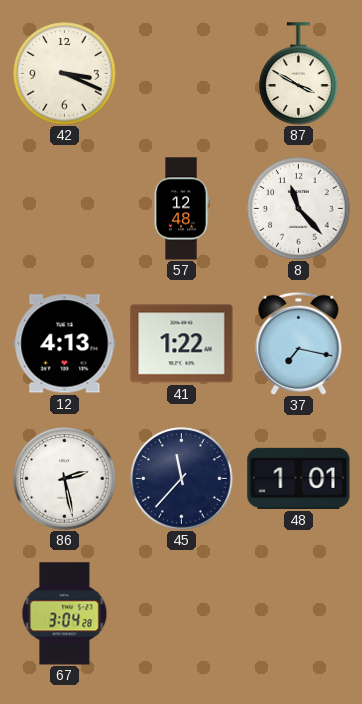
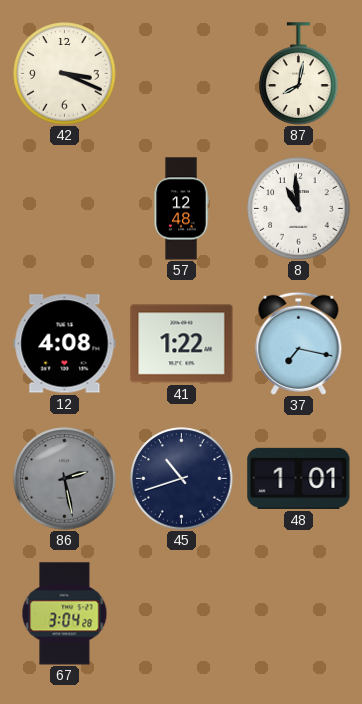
87: 3:50 -> 8:02
8: 11:23 -> 10:59
12: 4:13 -> 4:08
86 dial: white -> grey
45: 11:37 -> 10:42
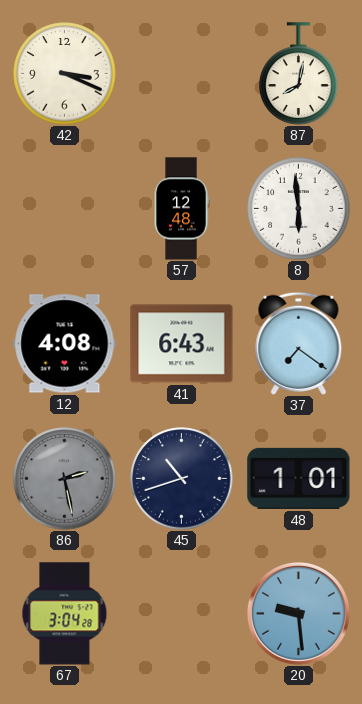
8: 10:59 -> 5:59
41: 1:22 -> 6:43
37: 7:17 -> 7:21
20: none -> 9:29
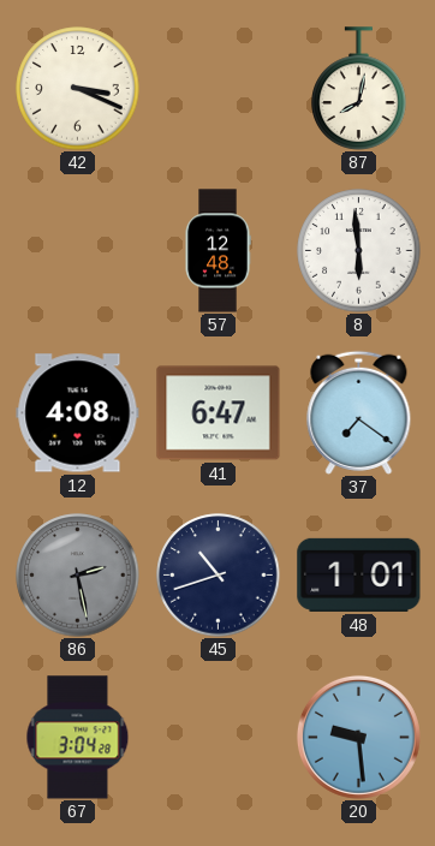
41: 6:43 -> 6:47
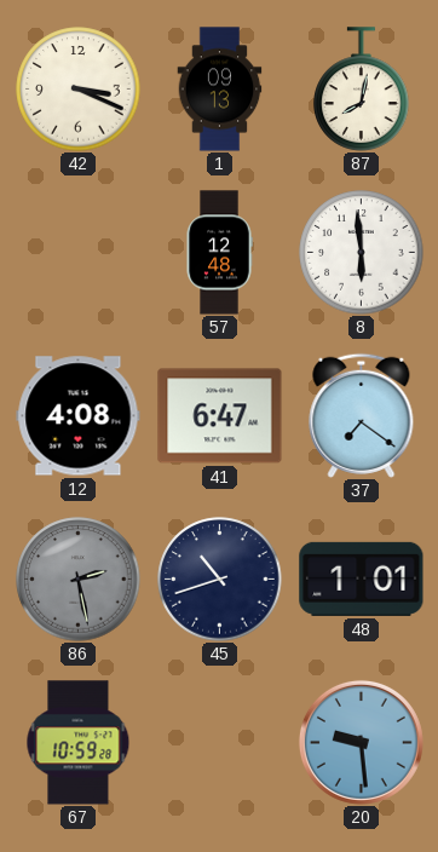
1: none -> 09:13
67: 3:04 -> 10:59
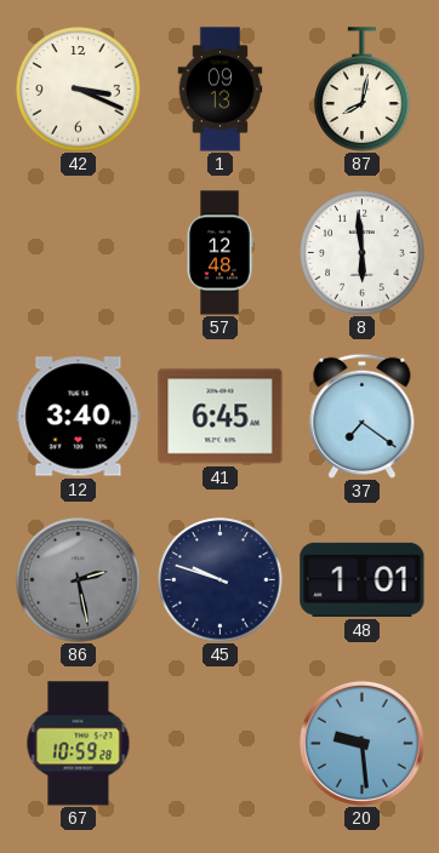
12: 4:08 -> 3:40
41: 6:47 -> 6:45
45: 10:42 -> 9:48
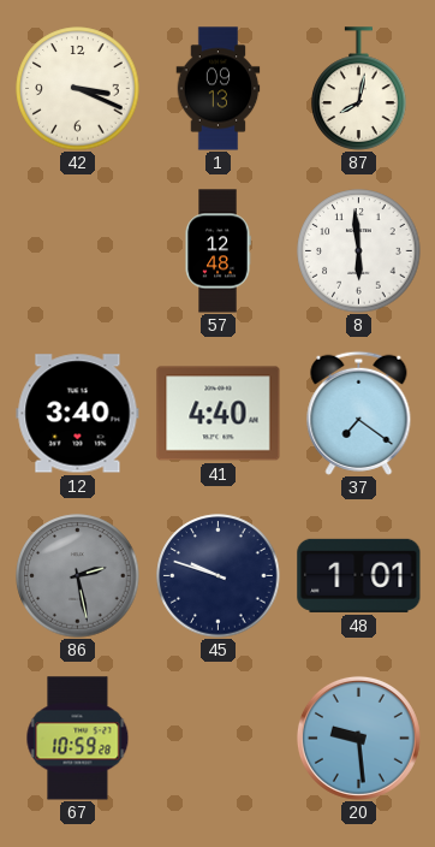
41: 6:45 -> 4:40
